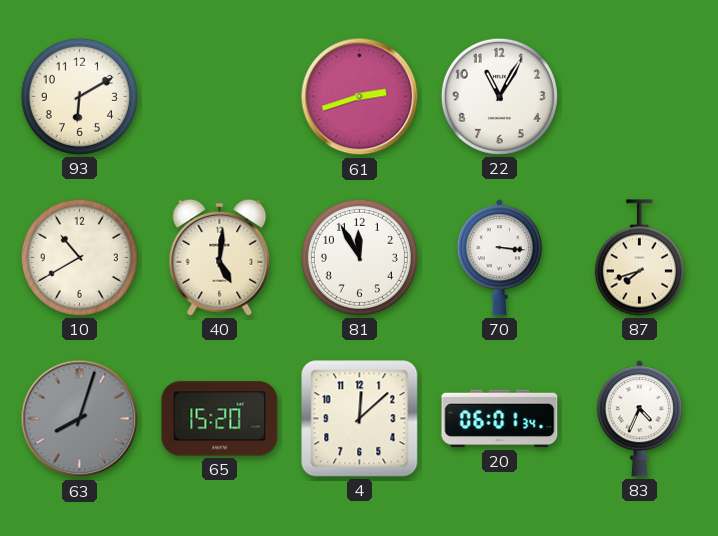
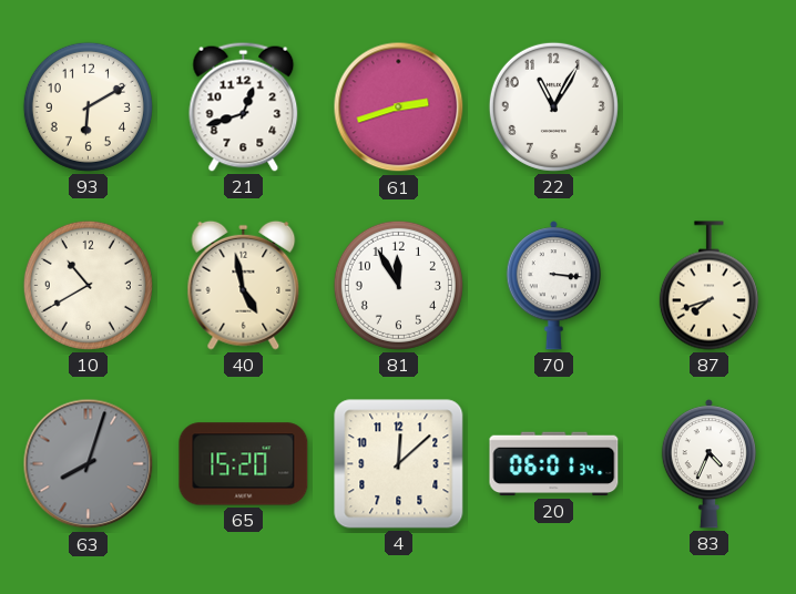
21: none -> 12:42
40: 5:01 -> 4:58
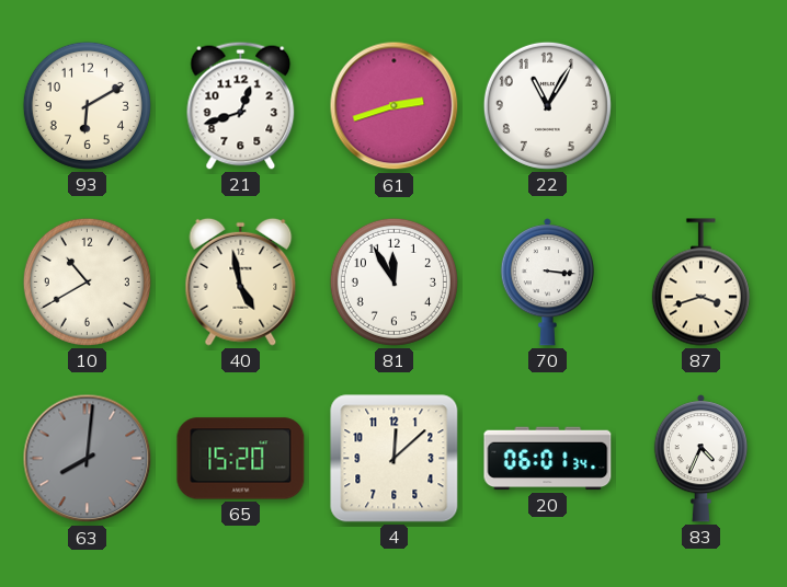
87: 7:42 -> 3:42
63: 8:03 -> 8:01
